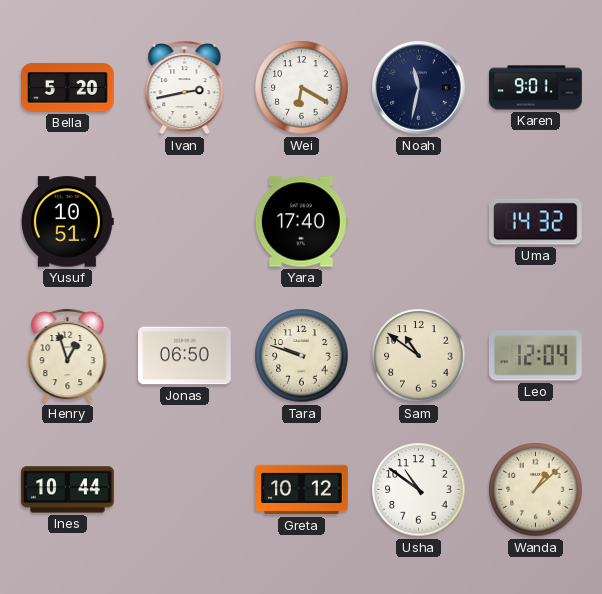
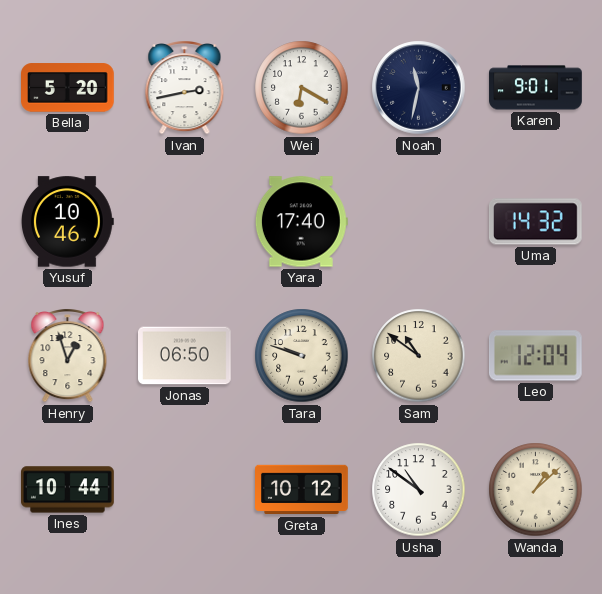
Yusuf: 10:51 -> 10:46
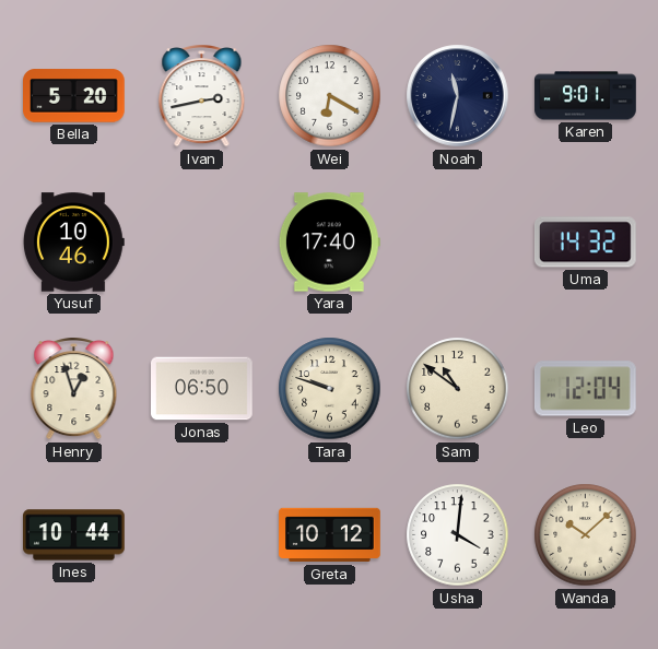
Usha: 10:51 -> 4:01
Wanda: 1:08 -> 10:08
